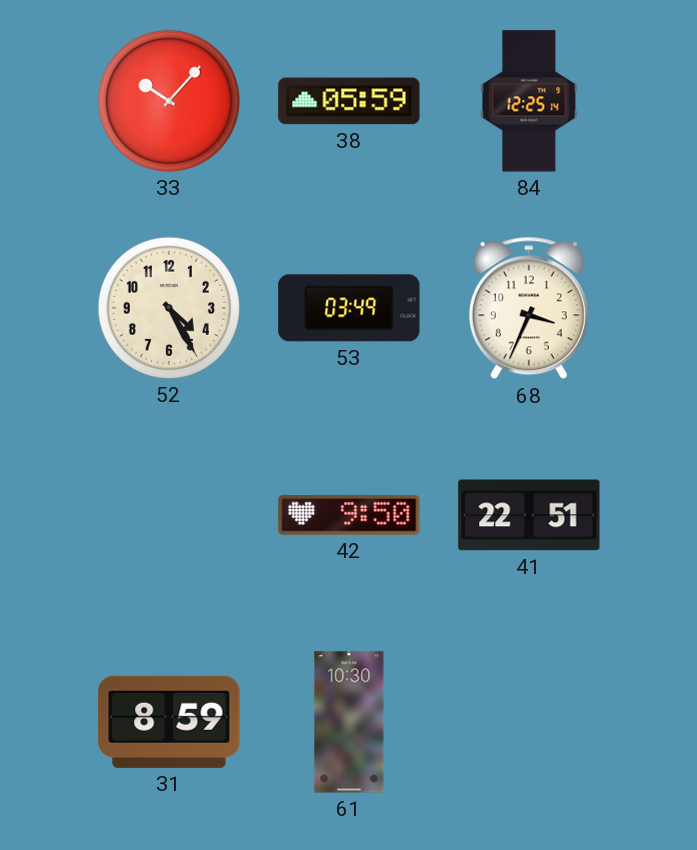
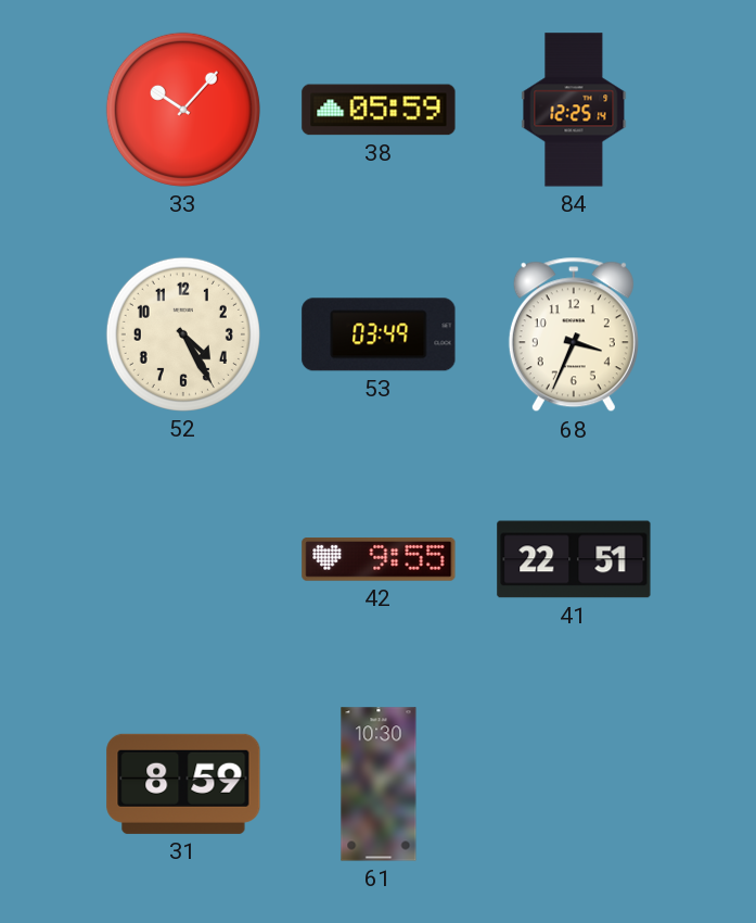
42: 9:50 -> 9:55
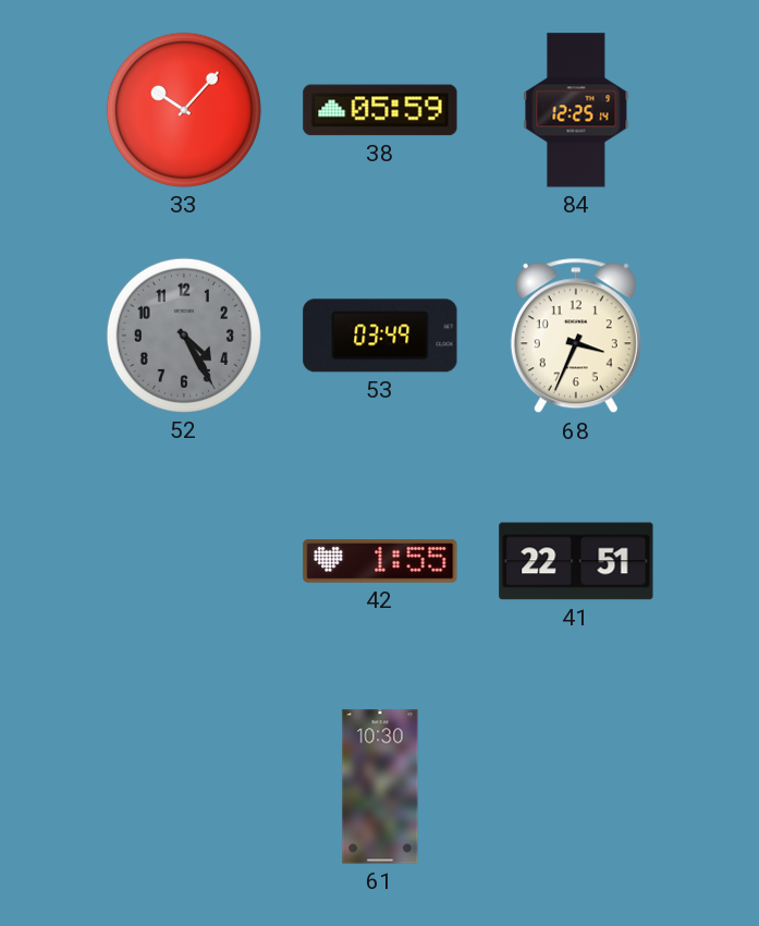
52 dial: cream -> grey
42: 9:55 -> 1:55
31: 8:59 -> none
